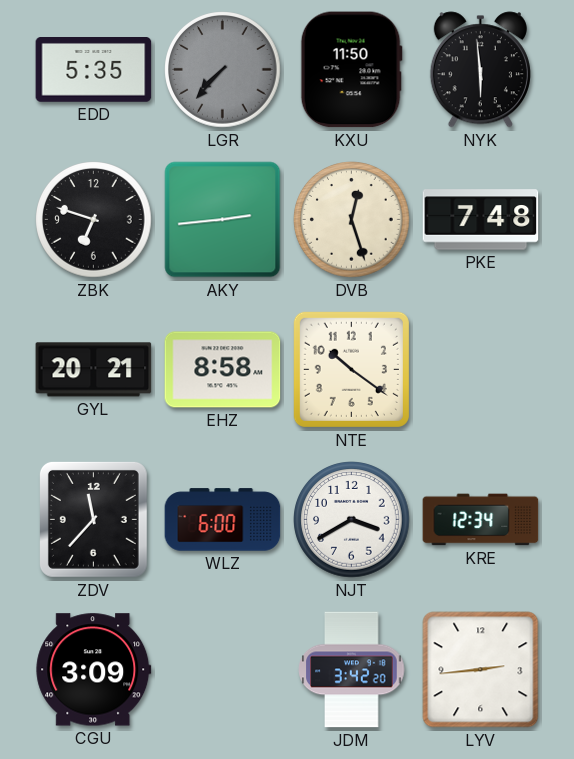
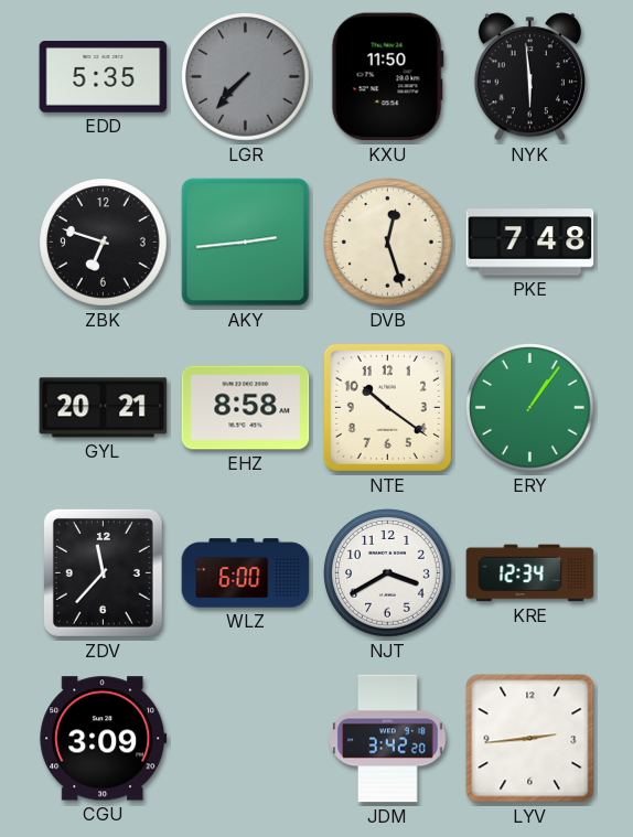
ERY: none -> 1:06
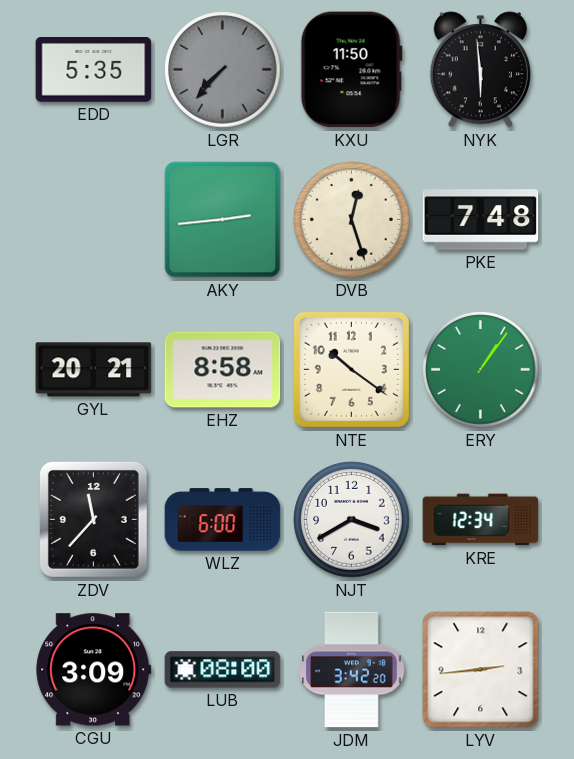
ZBK: 6:48 -> none
LUB: none -> 08:00
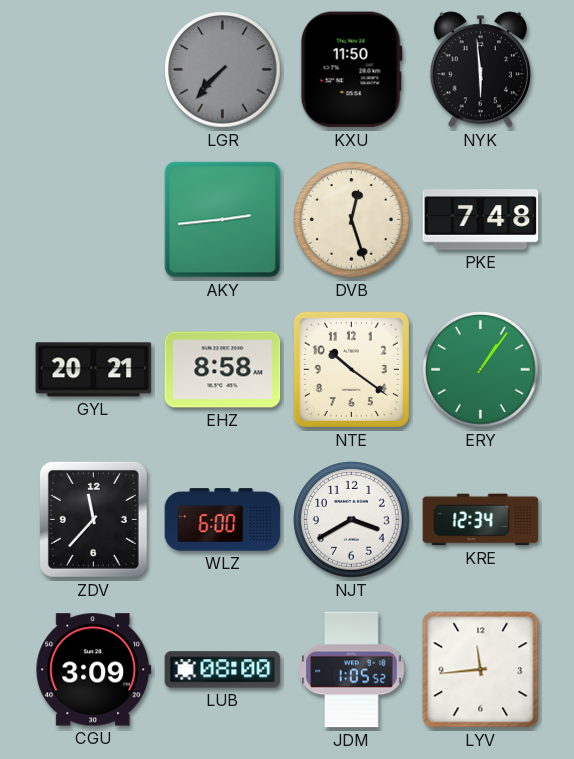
EDD: 5:35 -> none
JDM: 3:42 -> 1:05
LYV: 2:44 -> 11:44
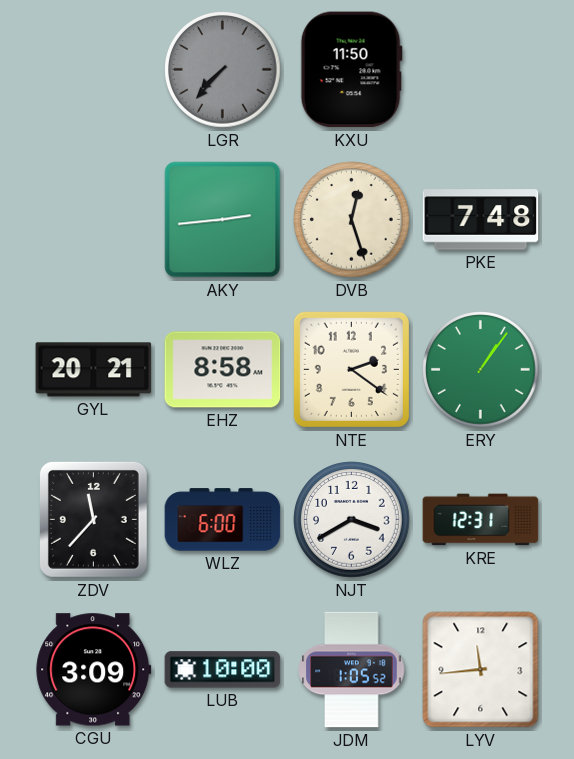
NYK: 5:59 -> none
NTE: 10:21 -> 2:21
KRE: 12:34 -> 12:31
LUB: 08:00 -> 10:00
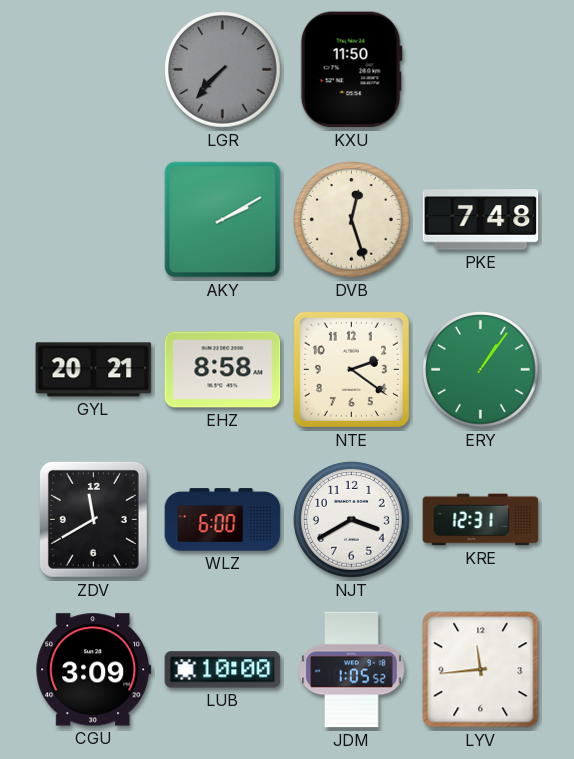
AKY: 2:44 -> 2:10
ZDV: 11:37 -> 11:40
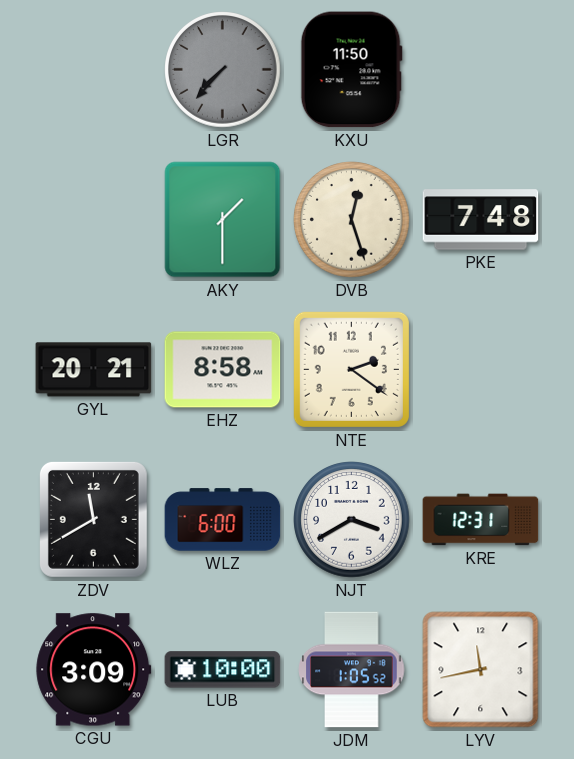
AKY: 2:10 -> 1:30
ERY: 1:06 -> none
LYV: 11:44 -> 11:43
